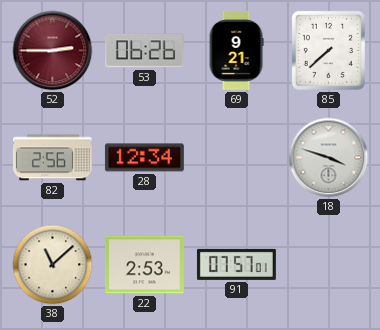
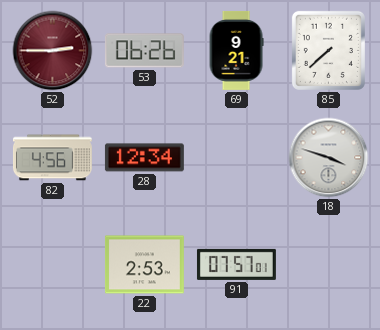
82: 2:56 -> 4:56
38: 11:08 -> none
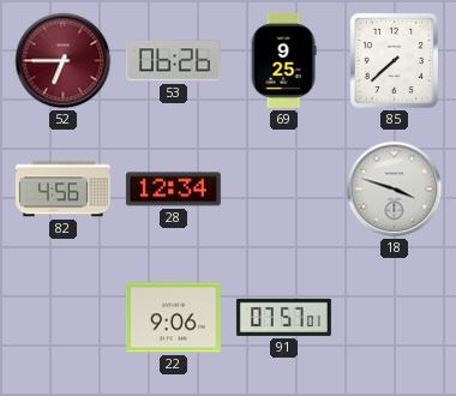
52: 2:45 -> 6:45
69: 9:21 -> 9:25
22: 2:53 -> 9:06
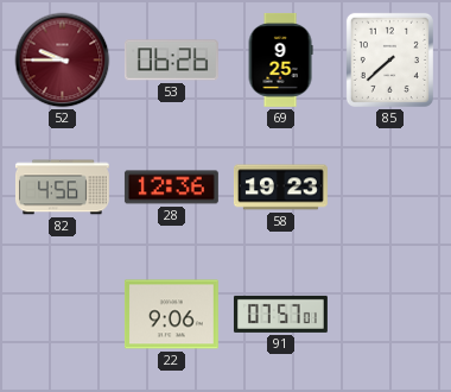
52: 6:45 -> 9:45
28: 12:34 -> 12:36
58: none -> 19:23
18: 3:48 -> none
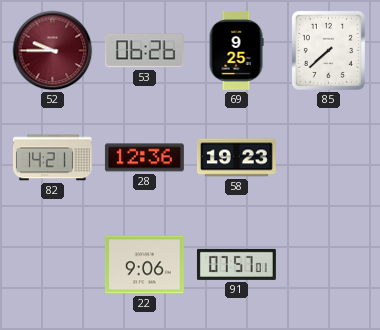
82: 4:56 -> 14:21
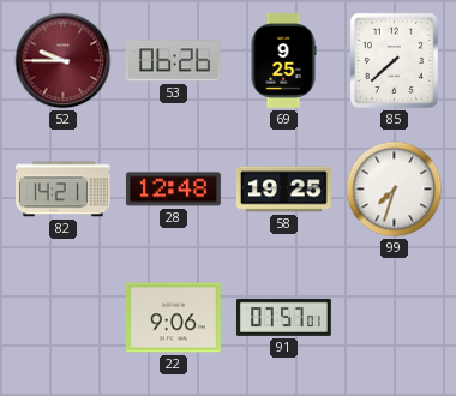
28: 12:36 -> 12:48
58: 19:23 -> 19:25
99: none -> 7:33
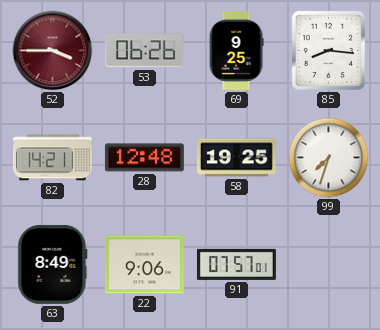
52: 9:45 -> 3:45
85: 7:38 -> 8:16
63: none -> 8:49
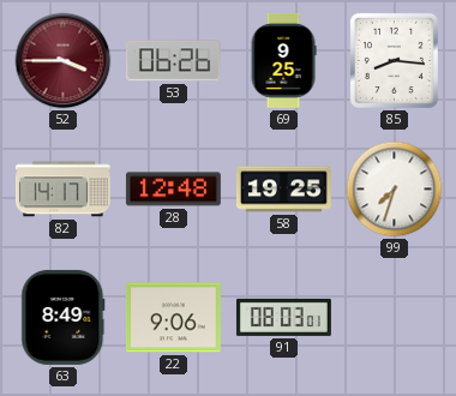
82: 14:21 -> 14:17
91: 07:57 -> 08:03
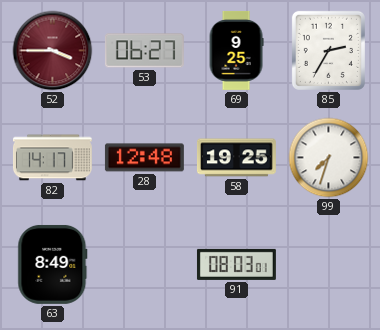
53: 06:26 -> 06:27
85: 8:16 -> 2:35
22: 9:06 -> none
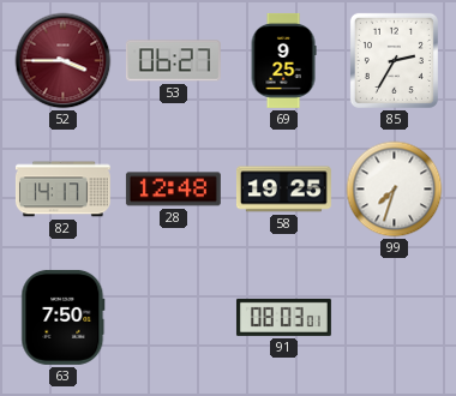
63: 8:49 -> 7:50
